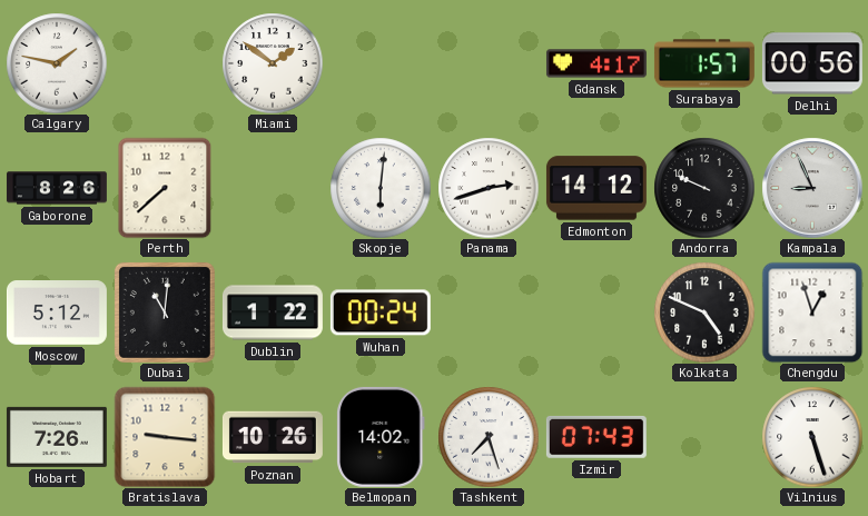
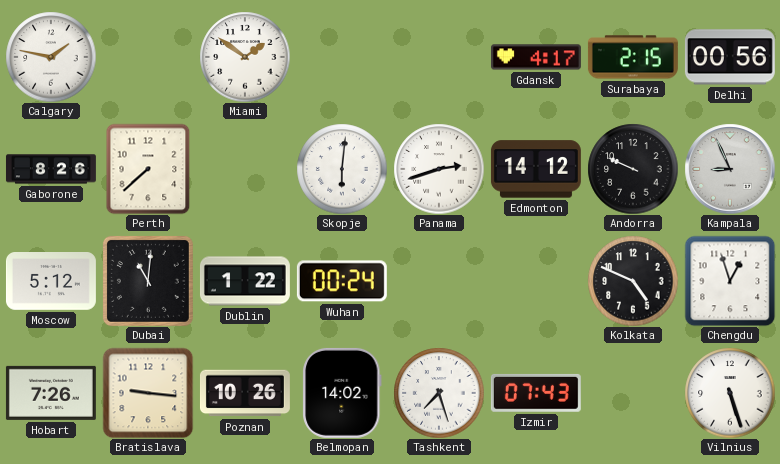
Surabaya: 1:57 -> 2:15
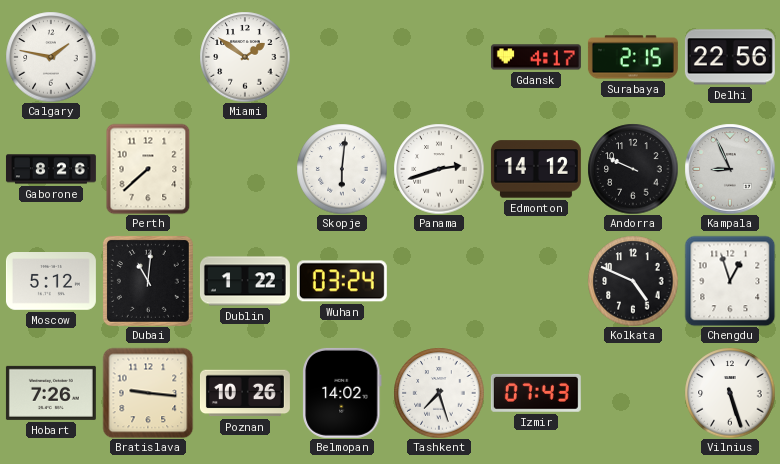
Delhi: 00:56 -> 22:56
Wuhan: 00:24 -> 03:24
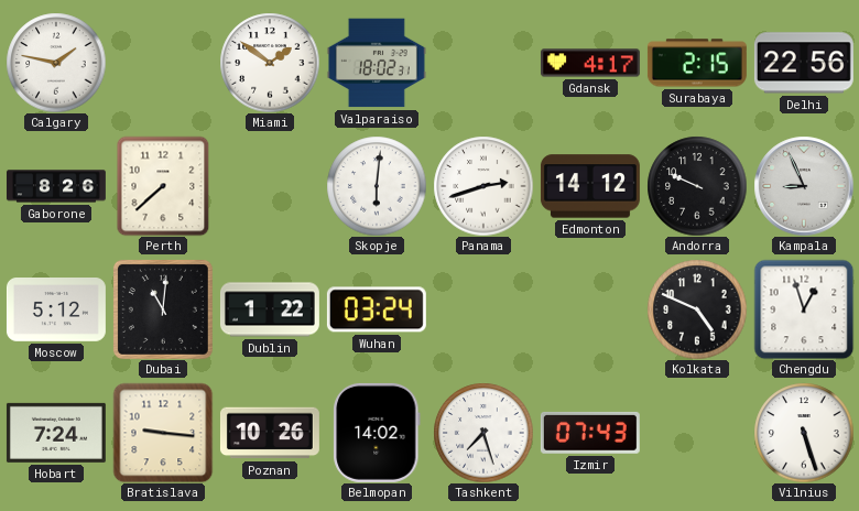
Valparaiso: none -> 18:02
Hobart: 7:26 -> 7:24
